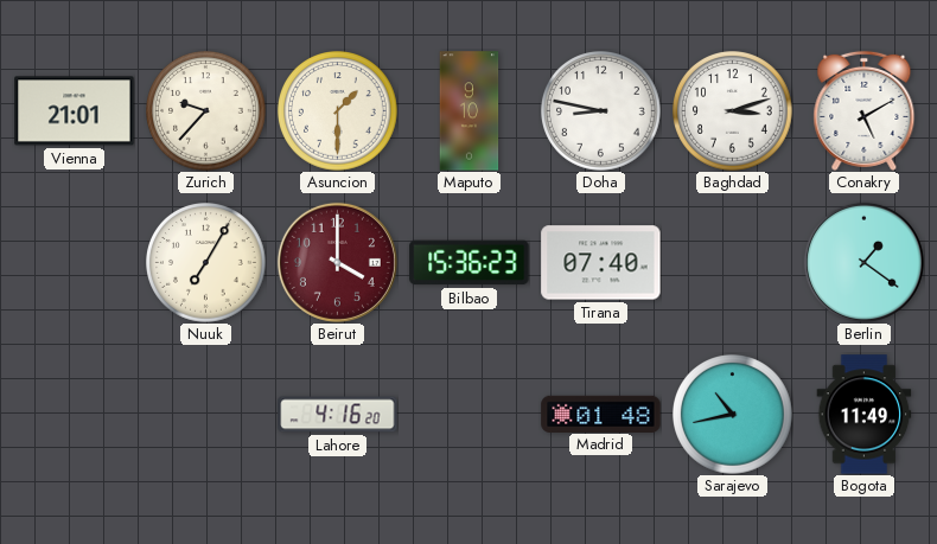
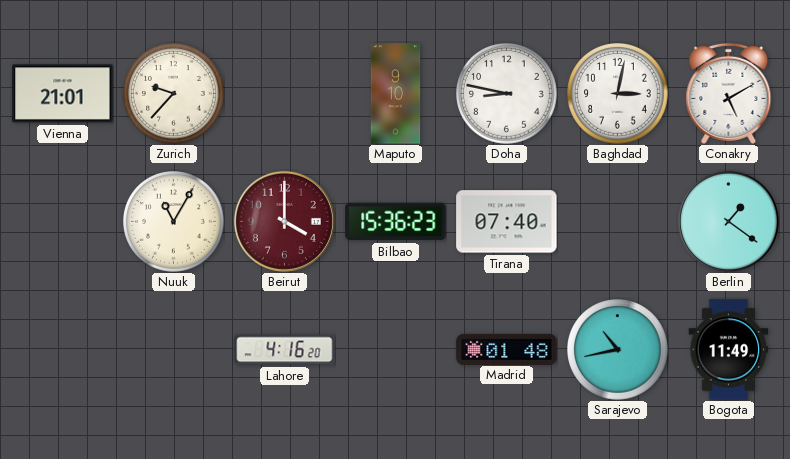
Asuncion: 1:30 -> none
Baghdad: 3:12 -> 3:02
Nuuk: 7:05 -> 11:05
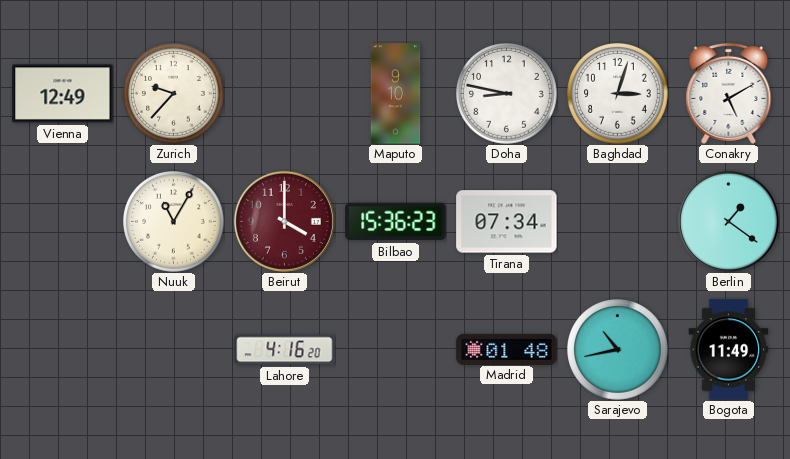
Vienna: 21:01 -> 12:49
Baghdad: 3:02 -> 3:03
Tirana: 07:40 -> 07:34
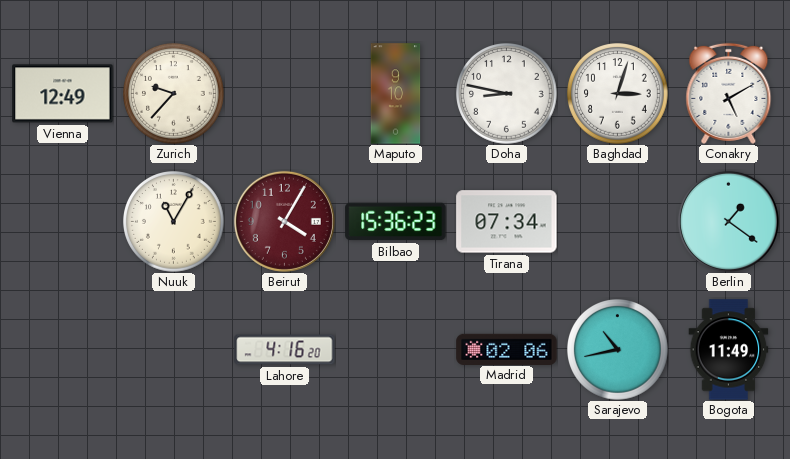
Beirut: 4:00 -> 4:05
Madrid: 01:48 -> 02:06
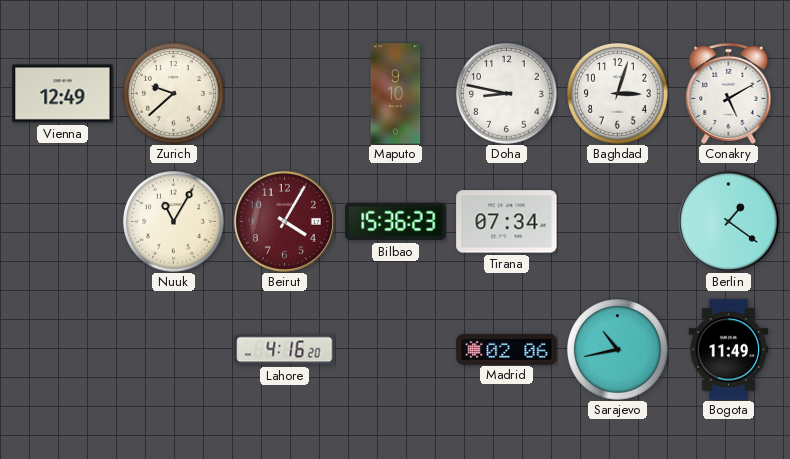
Zurich: 9:37 -> 9:38
